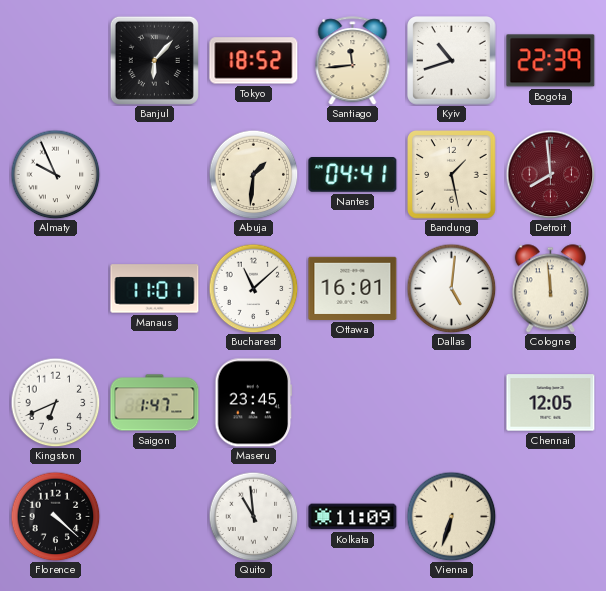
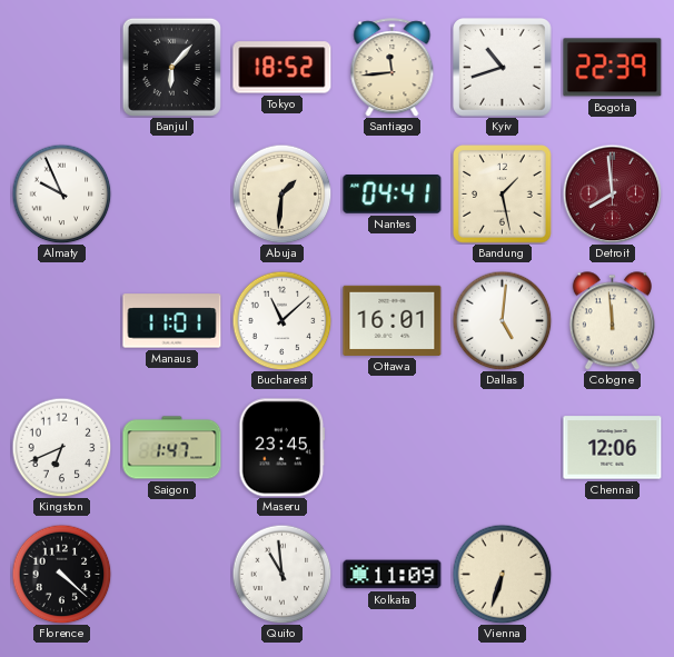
Chennai: 12:05 -> 12:06
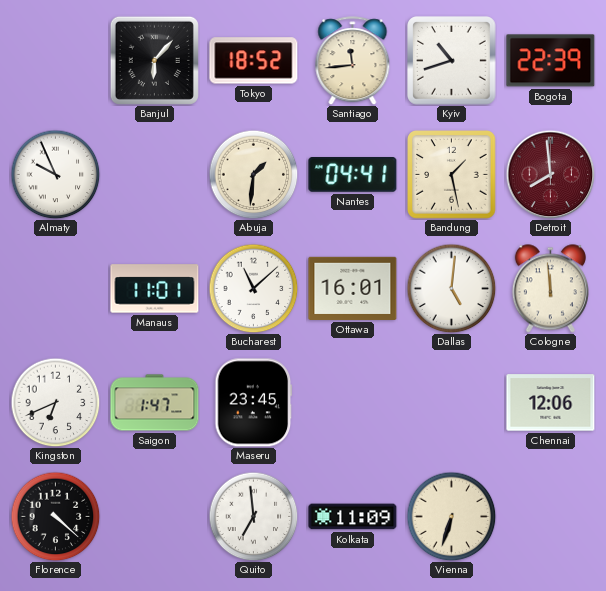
Quito: 10:59 -> 6:59
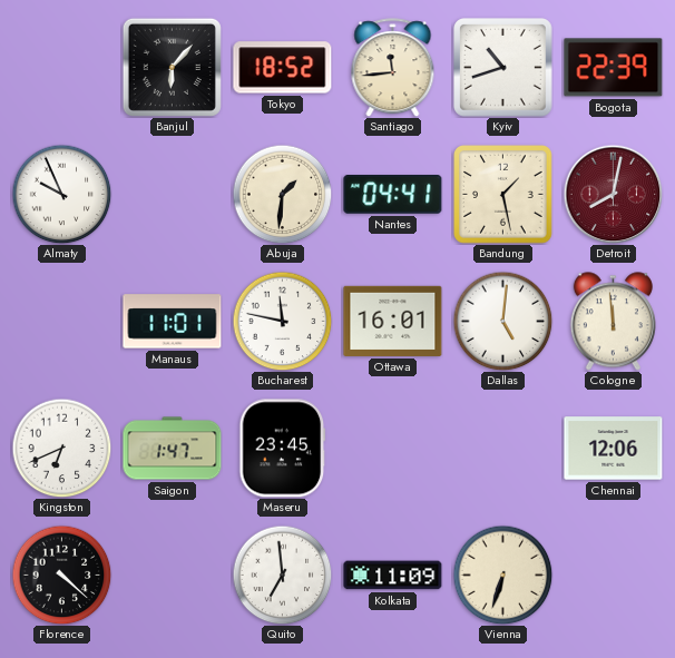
Detroit: 7:59 -> 8:02
Bucharest: 11:08 -> 11:47
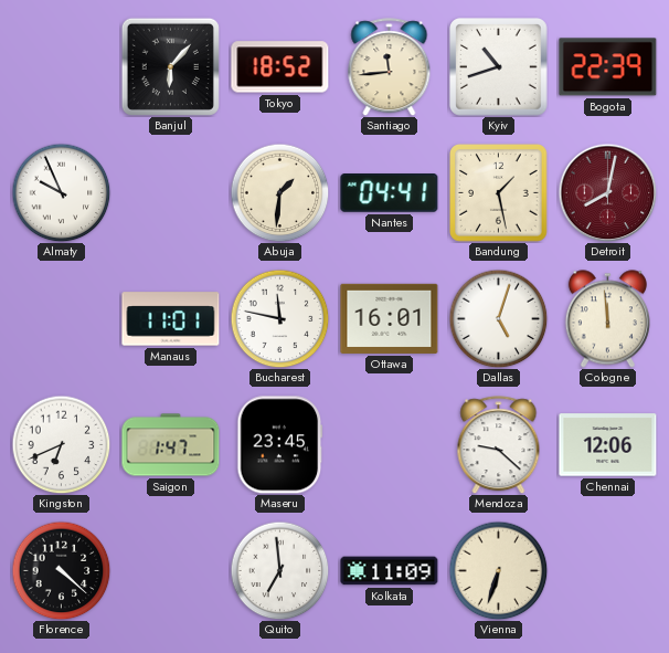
Dallas: 5:01 -> 5:03
Mendoza: none -> 9:22
